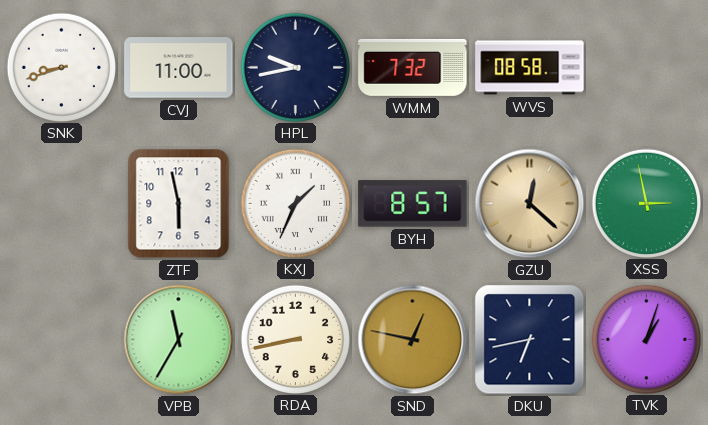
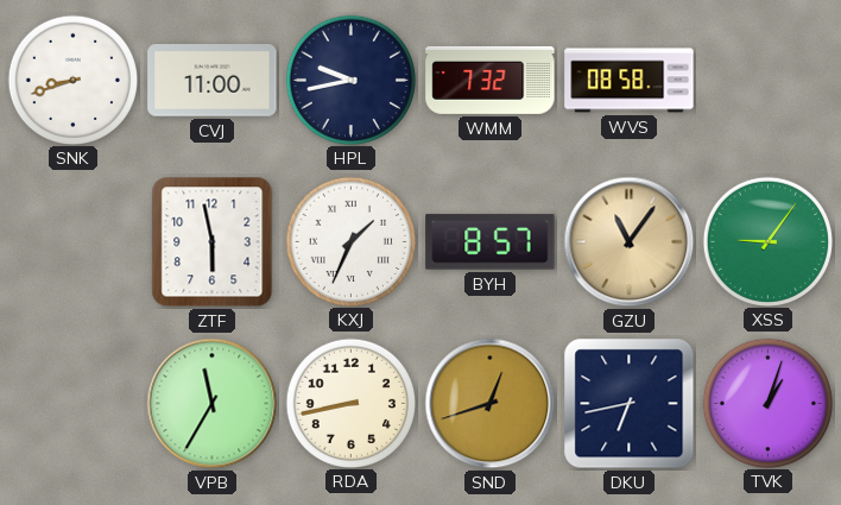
GZU: 12:22 -> 11:06
XSS: 2:58 -> 9:06
SND: 12:47 -> 12:42
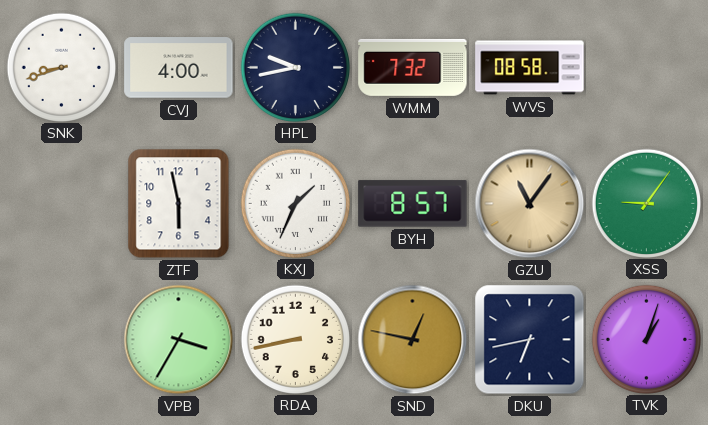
CVJ: 11:00 -> 4:00
VPB: 11:35 -> 3:35
SND: 12:42 -> 12:47
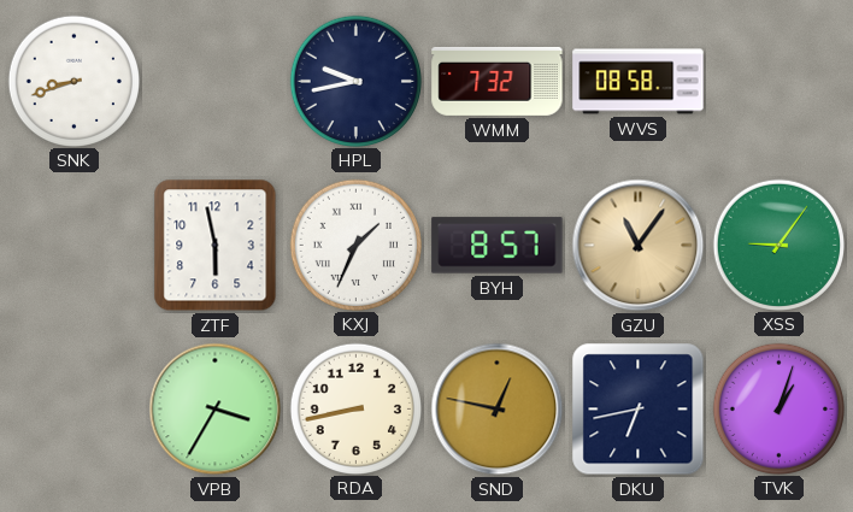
CVJ: 4:00 -> none
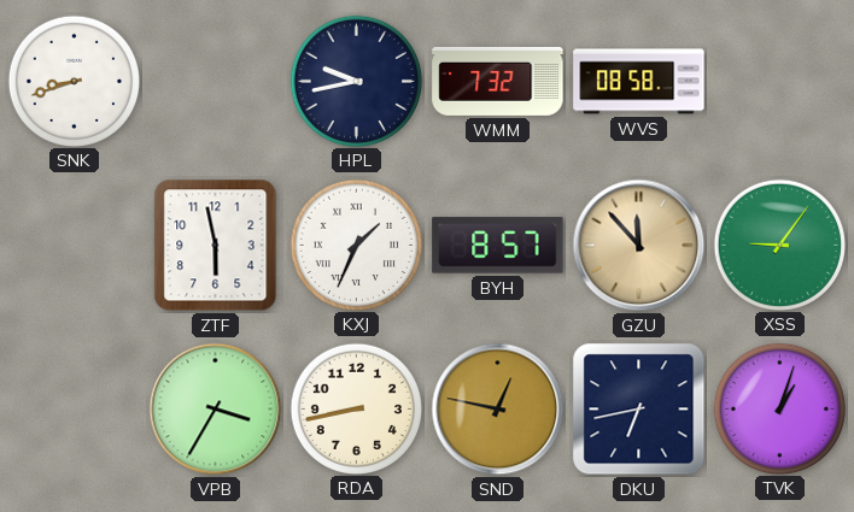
GZU: 11:06 -> 11:53
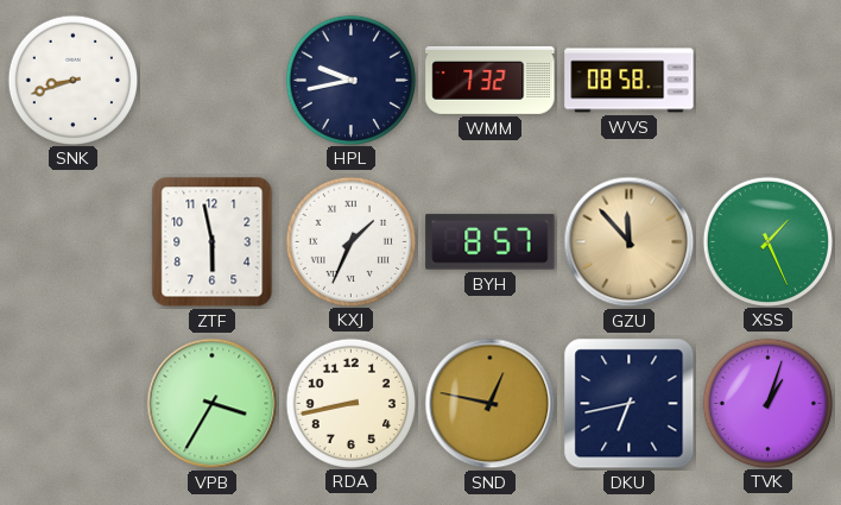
XSS: 9:06 -> 1:26
